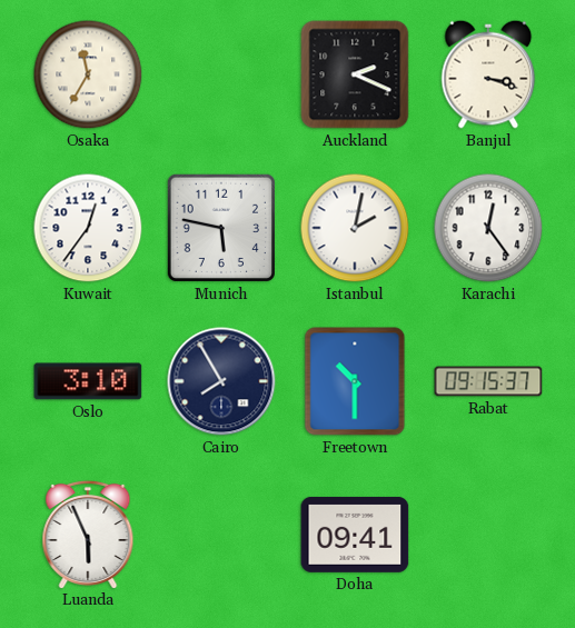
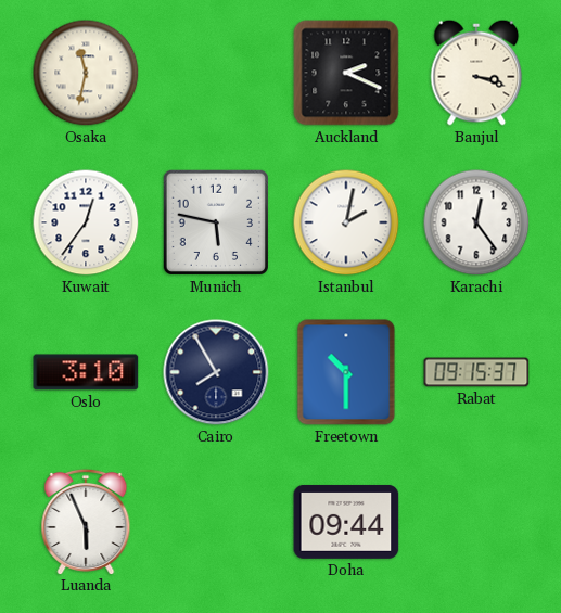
Osaka: 11:35 -> 11:32
Doha: 09:41 -> 09:44
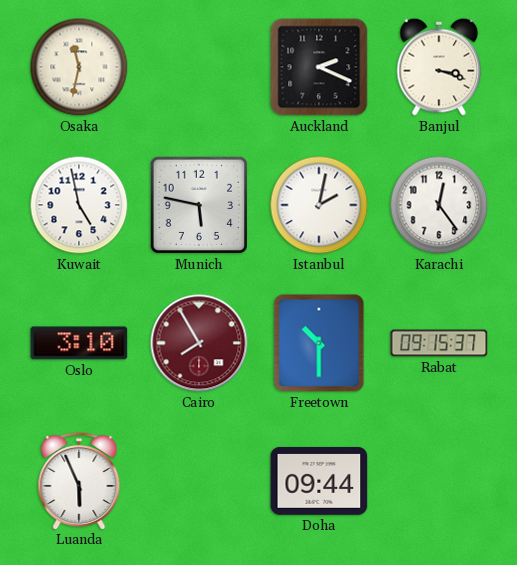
Kuwait: 12:36 -> 4:58
Cairo dial: navy -> burgundy
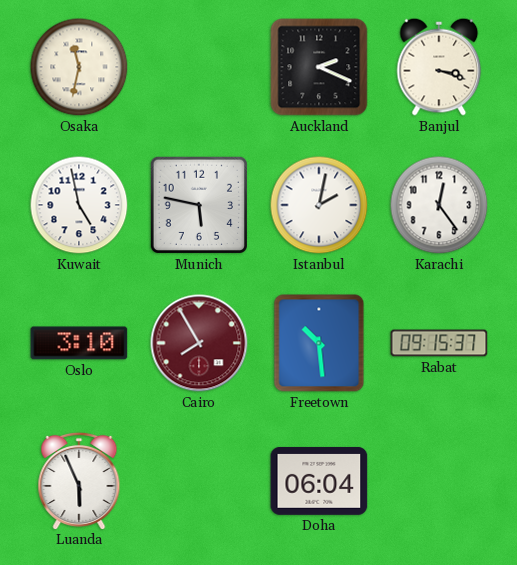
Freetown: 10:30 -> 10:29
Doha: 09:44 -> 06:04
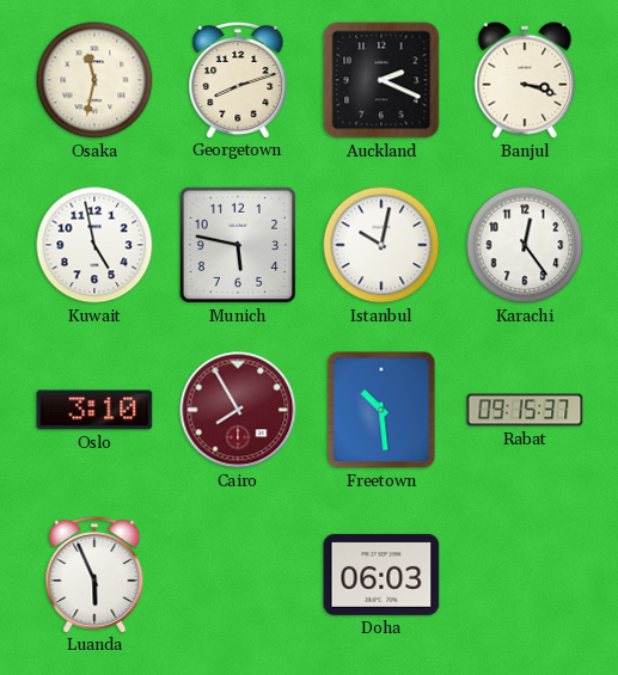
Georgetown: none -> 8:12
Istanbul: 2:02 -> 10:02
Doha: 06:04 -> 06:03
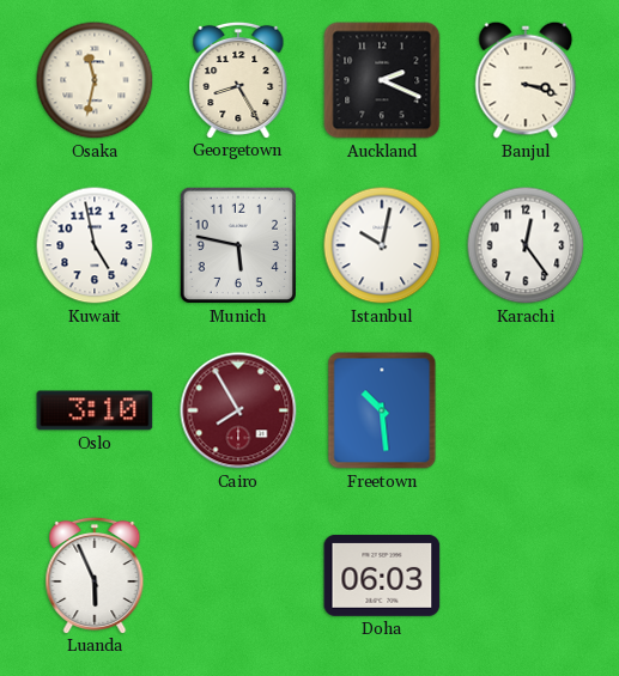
Georgetown: 8:12 -> 8:25
Rabat: 09:15 -> none
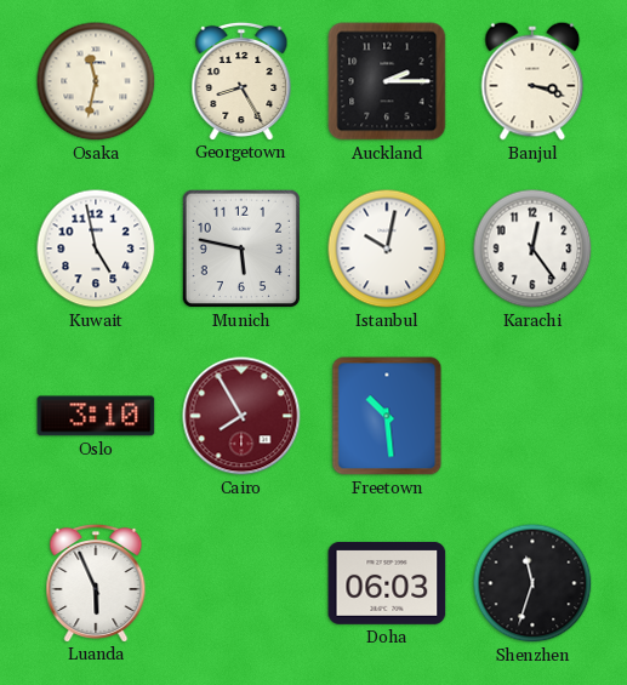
Auckland: 2:19 -> 2:15
Shenzhen: none -> 11:33
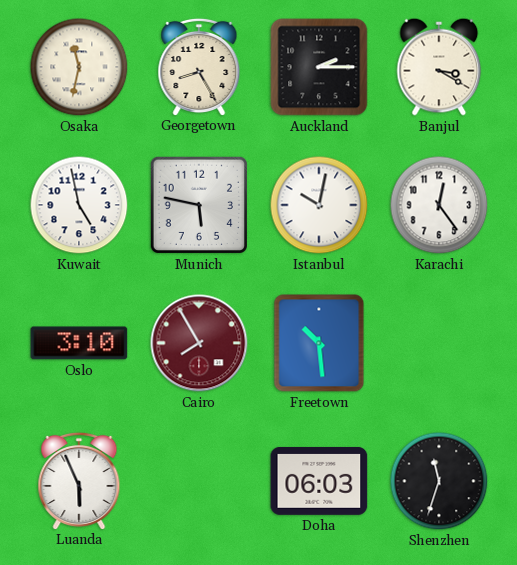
Banjul: 3:18 -> 3:20
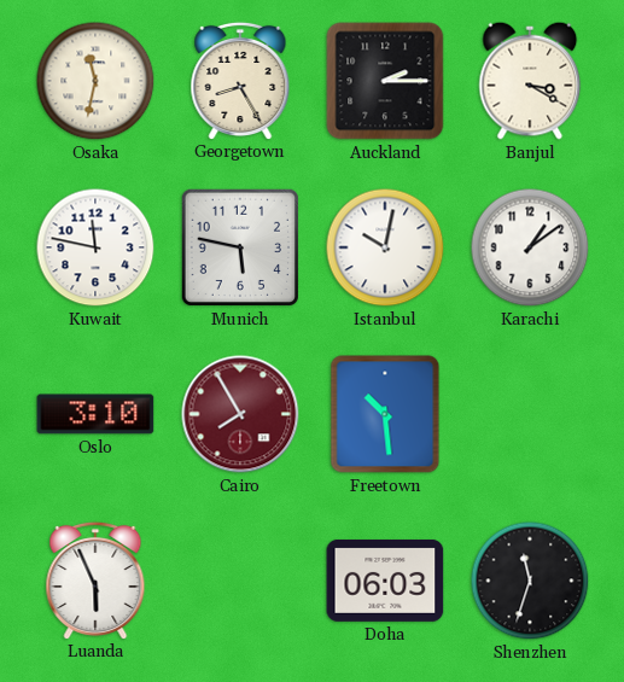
Kuwait: 4:58 -> 11:47
Karachi: 12:24 -> 1:09
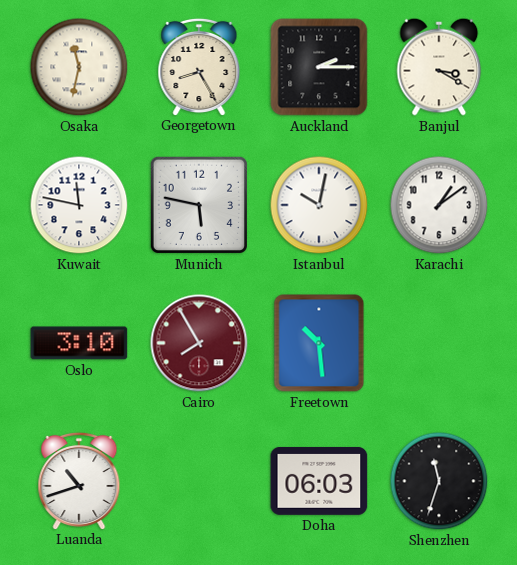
Luanda: 5:56 -> 10:42
